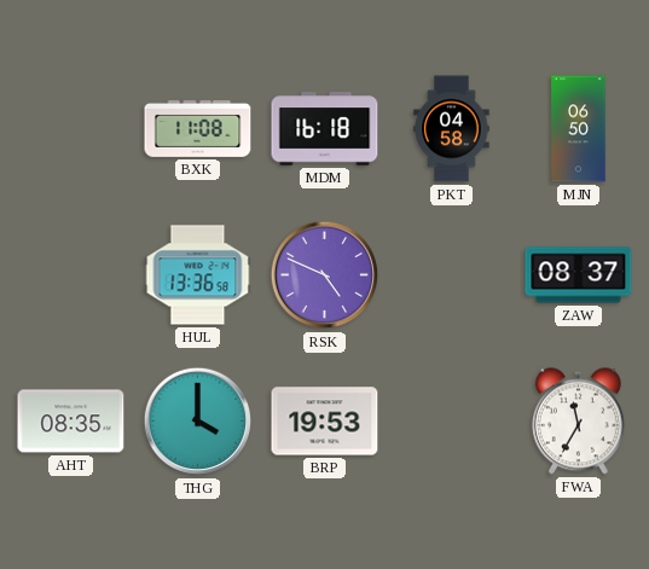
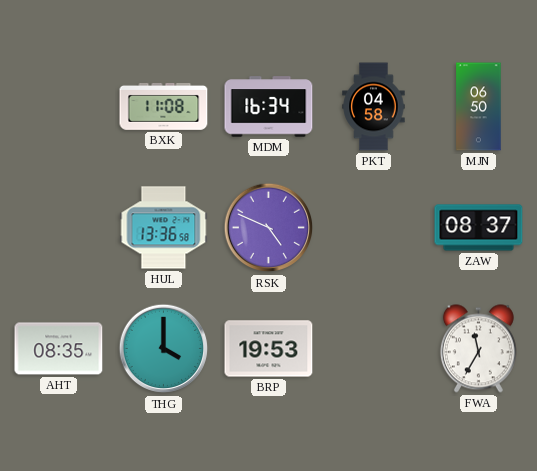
MDM: 16:18 -> 16:34
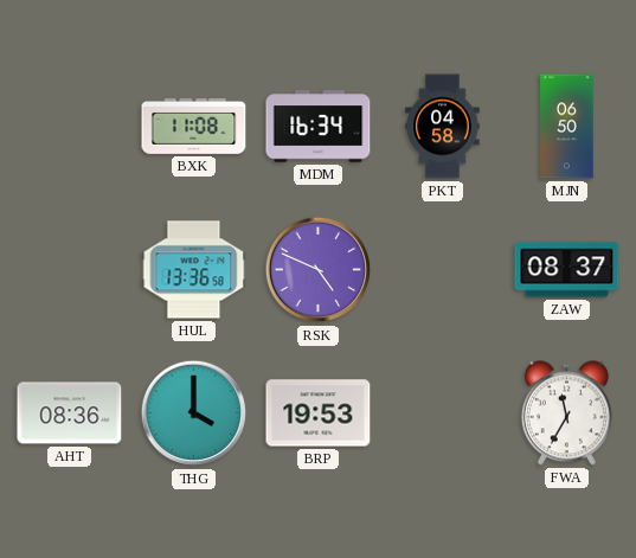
AHT: 08:35 -> 08:36
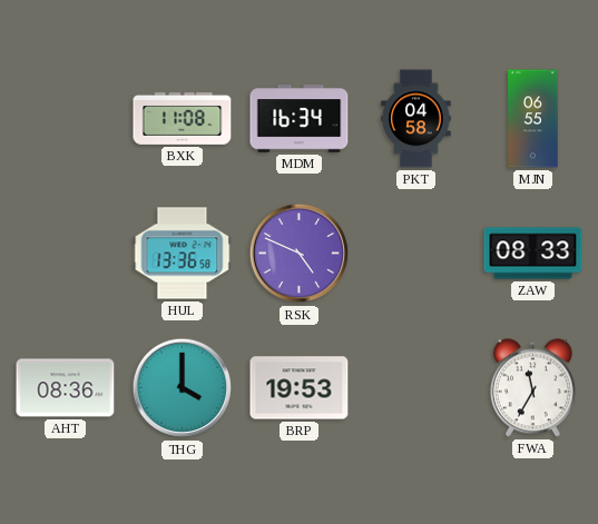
MJN: 06:50 -> 06:55
ZAW: 08:37 -> 08:33
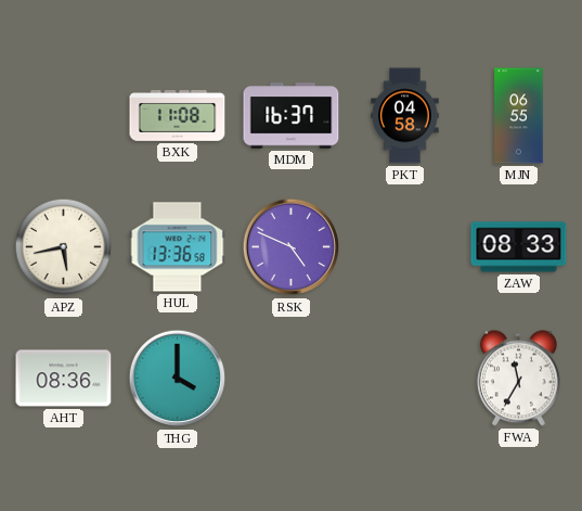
MDM: 16:34 -> 16:37
APZ: none -> 5:43
BRP: 19:53 -> none
